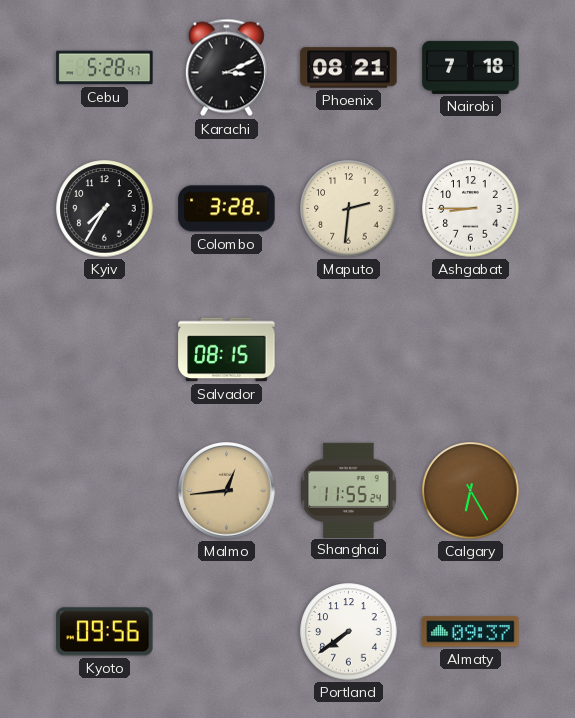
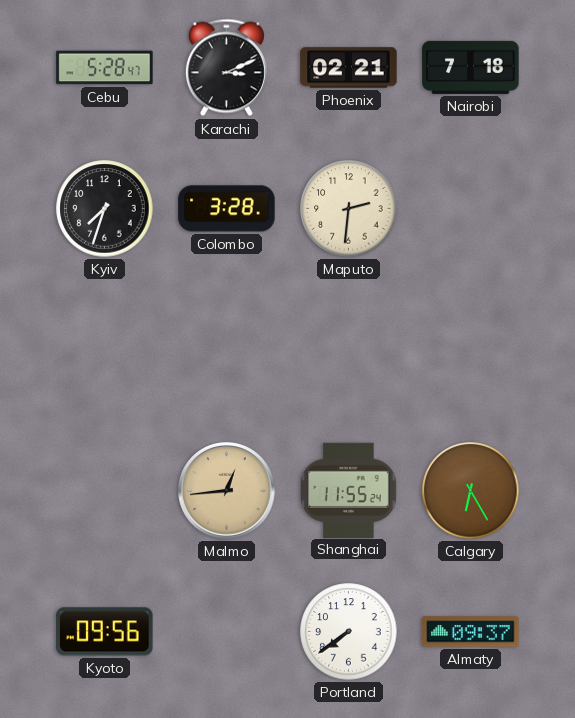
Phoenix: 08:21 -> 02:21
Kyiv: 7:35 -> 7:33
Ashgabat: 8:45 -> none
Salvador: 08:15 -> none
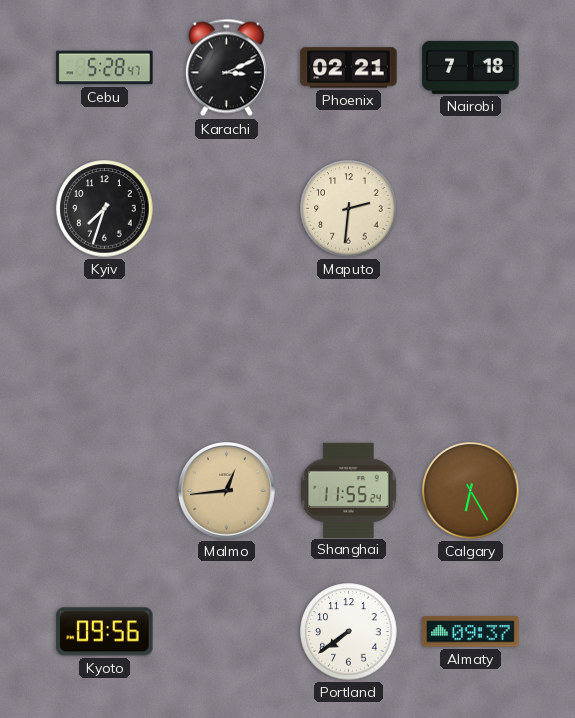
Colombo: 3:28 -> none
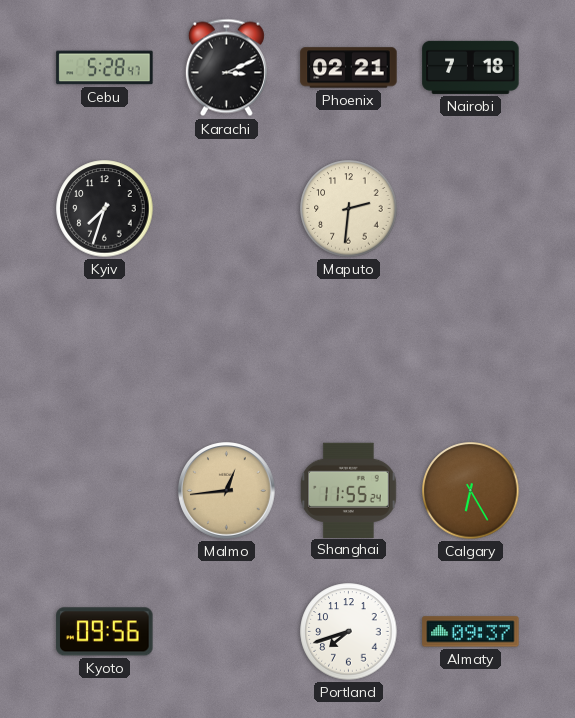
Portland: 7:39 -> 7:42
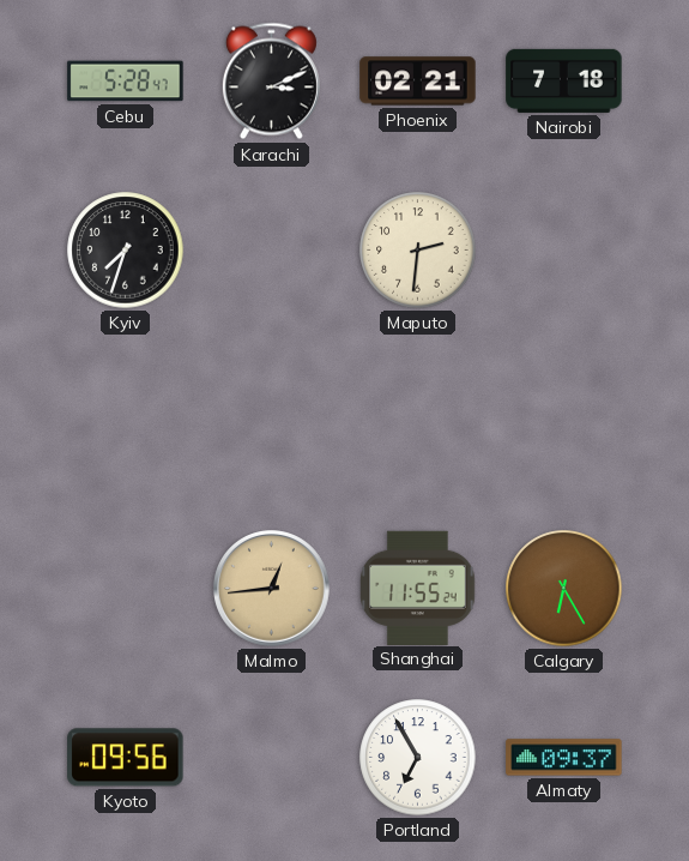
Portland: 7:42 -> 6:55
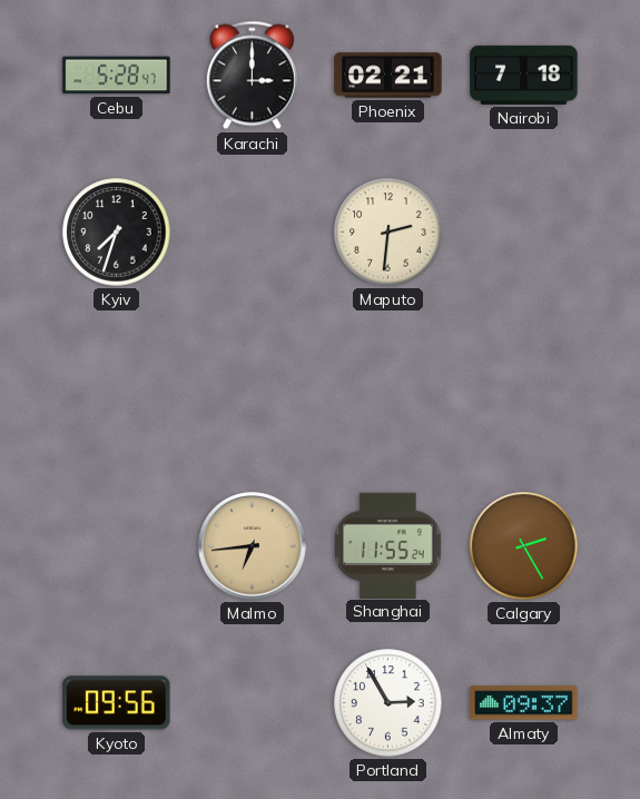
Karachi: 3:11 -> 3:00
Malmo: 12:44 -> 6:44
Calgary: 6:25 -> 2:25
Portland: 6:55 -> 2:55
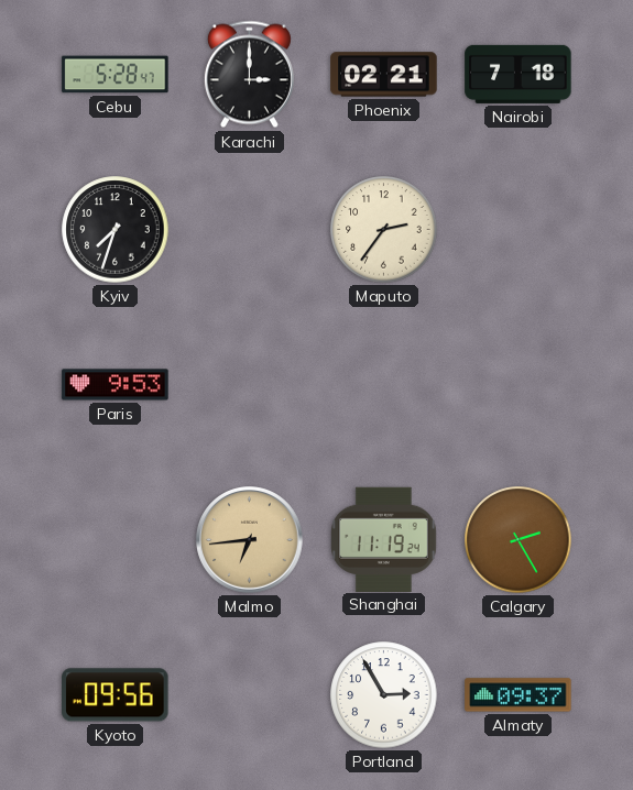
Maputo: 2:31 -> 2:36
Paris: none -> 9:53
Shanghai: 11:55 -> 11:19
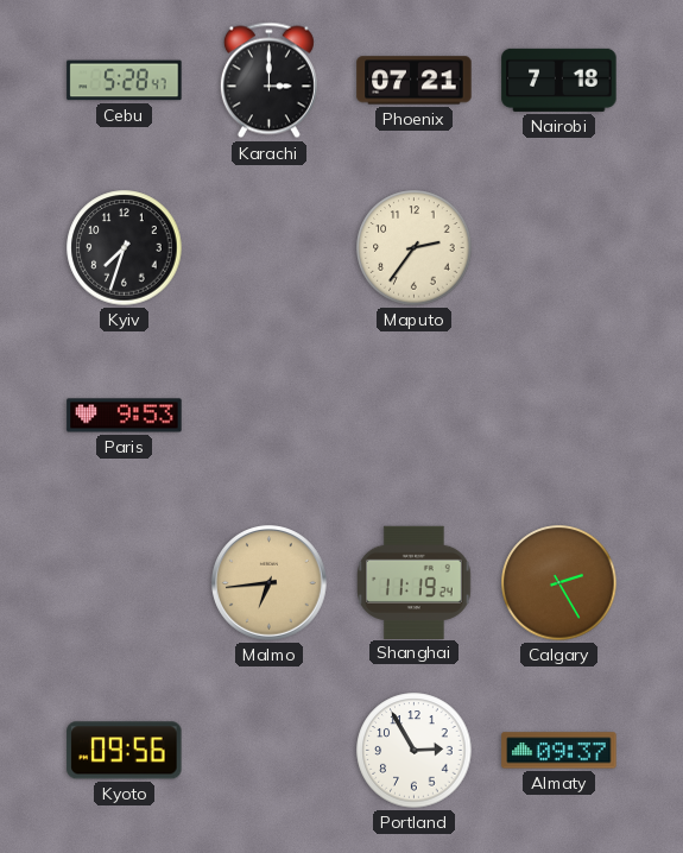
Phoenix: 02:21 -> 07:21
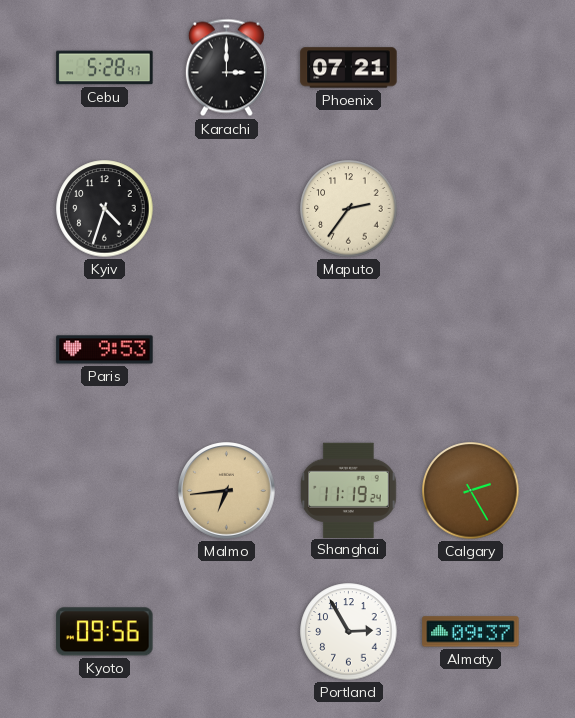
Nairobi: 7:18 -> none
Kyiv: 7:33 -> 4:33
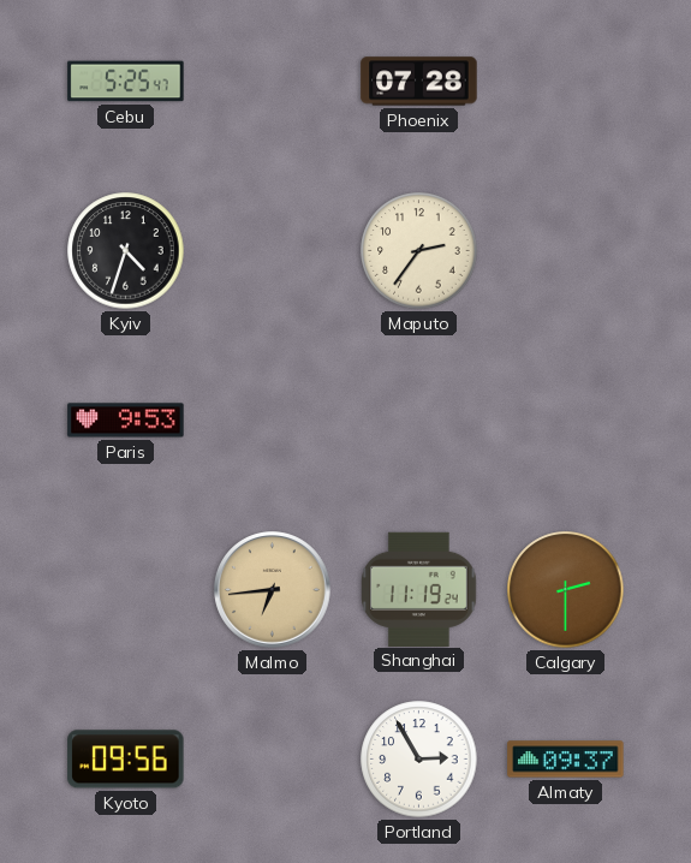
Cebu: 5:28 -> 5:25
Karachi: 3:00 -> none
Phoenix: 07:21 -> 07:28
Calgary: 2:25 -> 2:30
